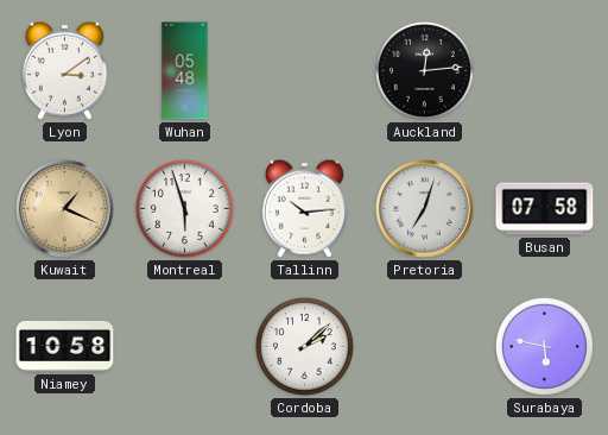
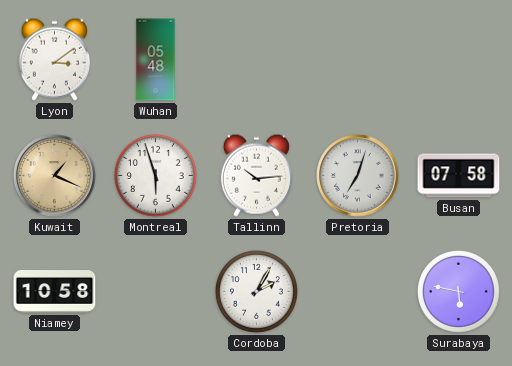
Auckland: 12:14 -> none
Cordoba: 2:08 -> 2:05
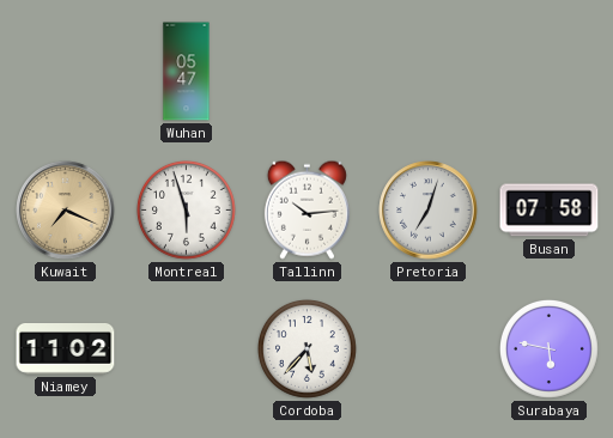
Lyon: 3:09 -> none
Wuhan: 05:48 -> 05:47
Kuwait: 1:19 -> 7:19
Niamey: 10:58 -> 11:02
Cordoba: 2:05 -> 5:37
